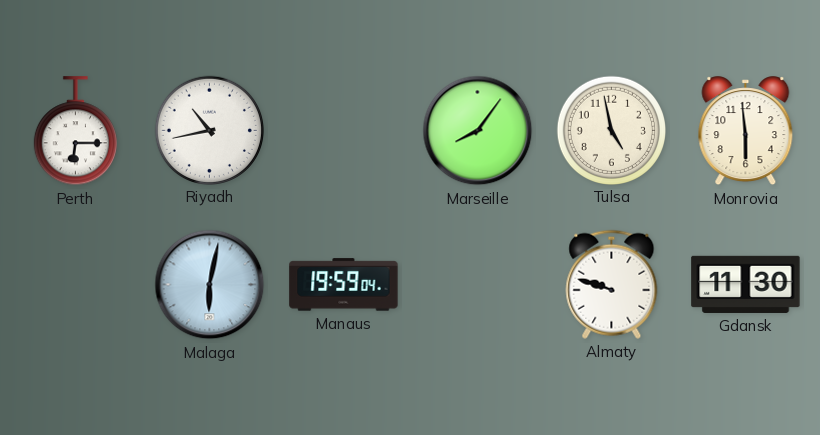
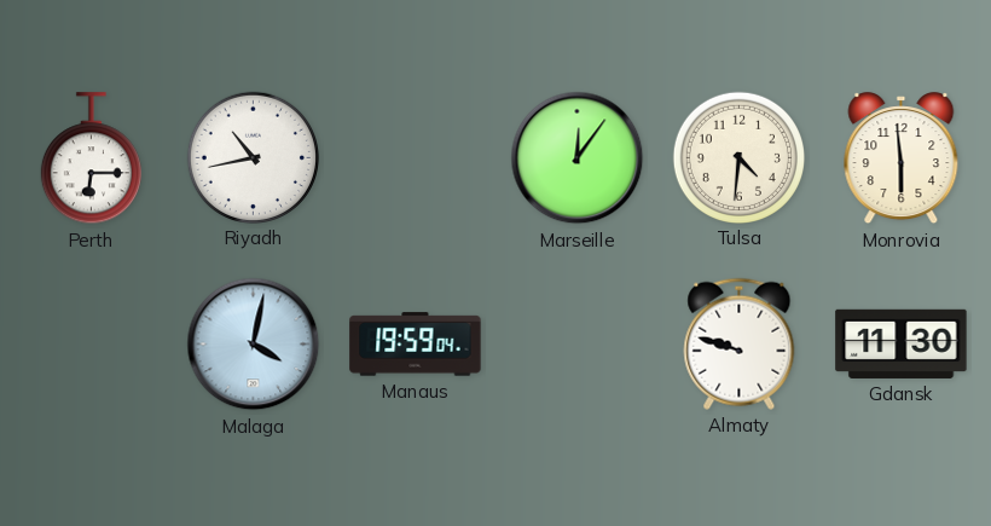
Marseille: 8:06 -> 12:06
Tulsa: 4:58 -> 4:31
Malaga: 6:02 -> 4:02
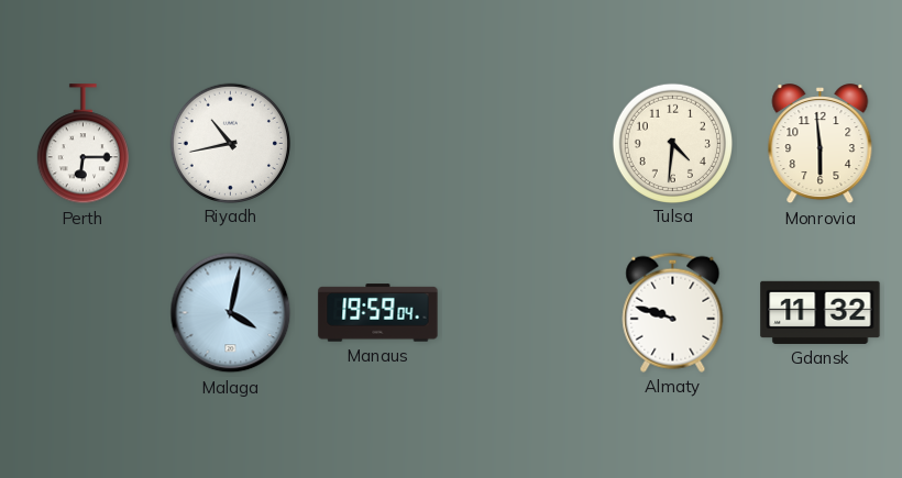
Marseille: 12:06 -> none
Gdansk: 11:30 -> 11:32
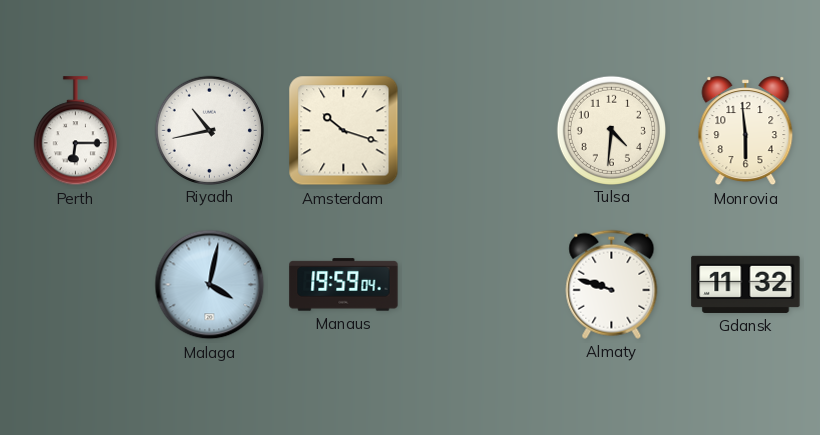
Amsterdam: none -> 10:18
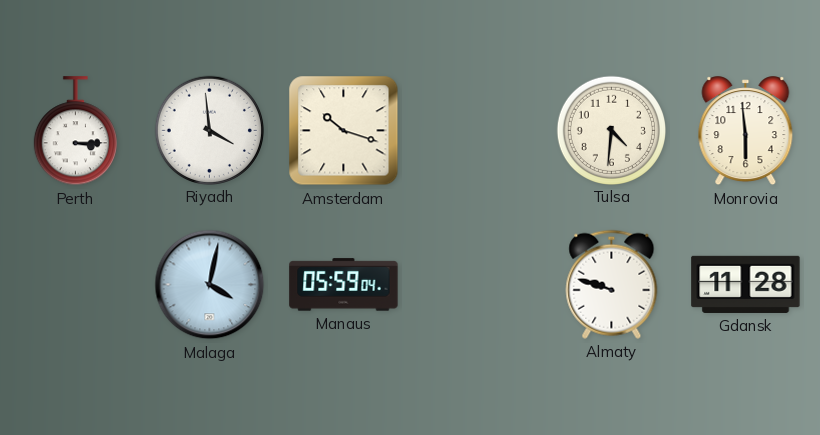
Perth: 6:15 -> 3:15
Riyadh: 10:43 -> 3:59
Manaus: 19:59 -> 05:59
Gdansk: 11:32 -> 11:28
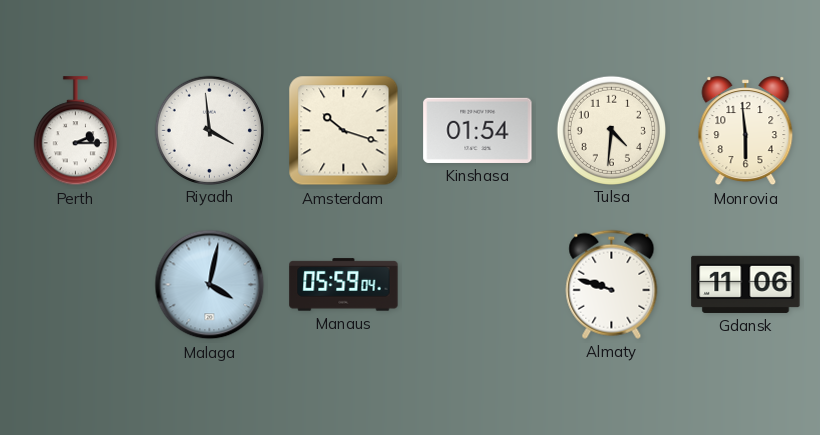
Perth: 3:15 -> 2:15
Kinshasa: none -> 01:54
Gdansk: 11:28 -> 11:06
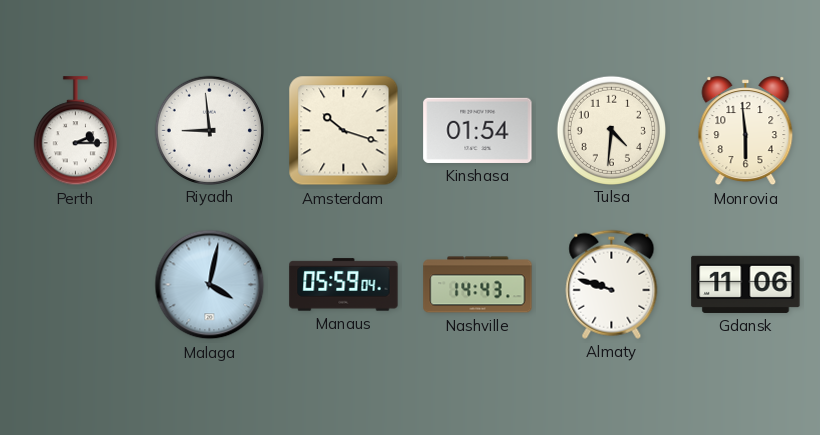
Riyadh: 3:59 -> 8:59
Nashville: none -> 14:43
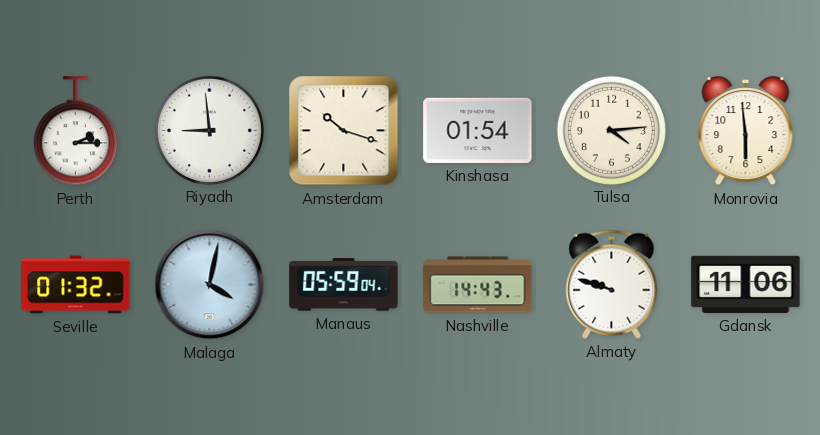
Tulsa: 4:31 -> 4:14
Seville: none -> 01:32
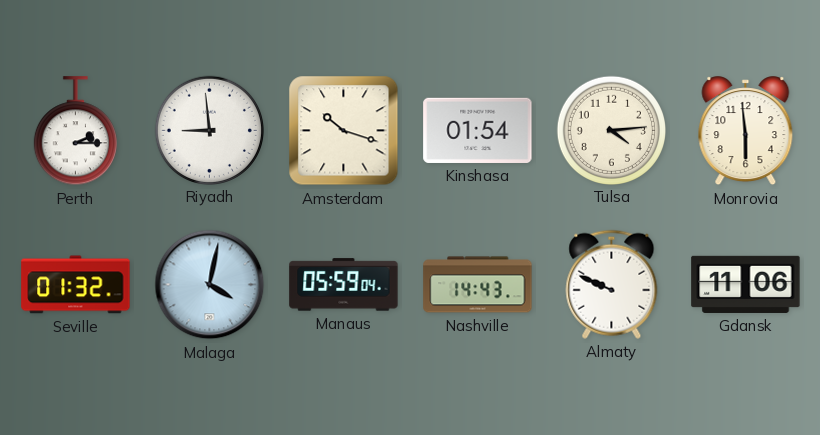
Almaty: 9:48 -> 9:49
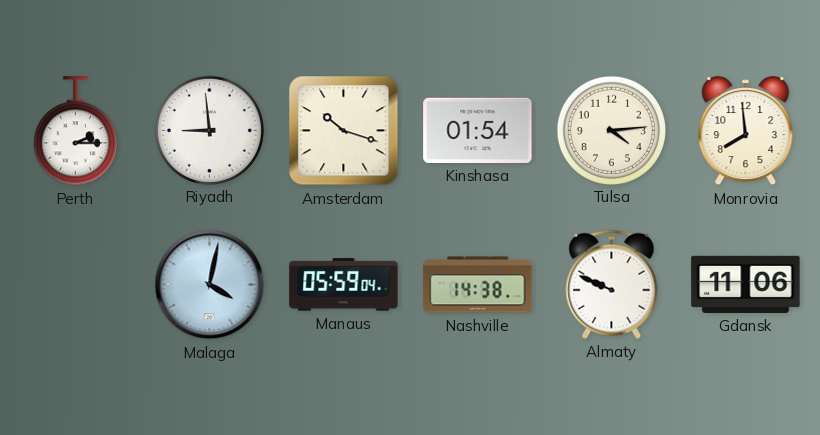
Monrovia: 5:59 -> 7:59
Seville: 01:32 -> none
Nashville: 14:43 -> 14:38
